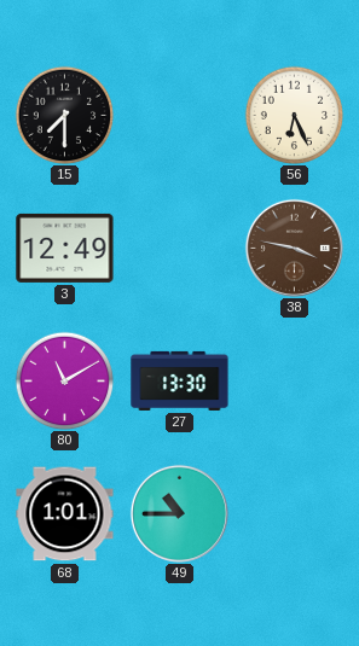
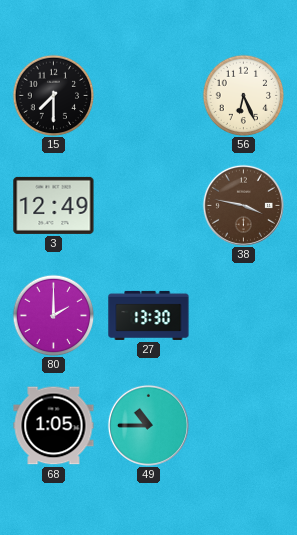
80: 11:10 -> 2:00
68: 1:01 -> 1:05
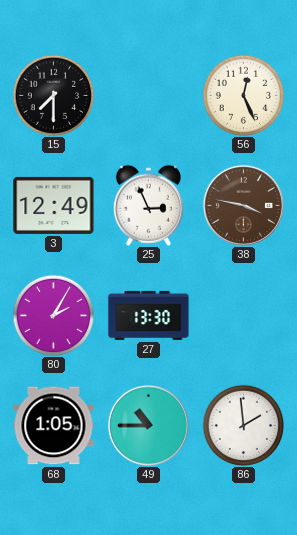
56: 6:26 -> 12:26
25: none -> 2:56
80: 2:00 -> 2:05
86: none -> 1:59
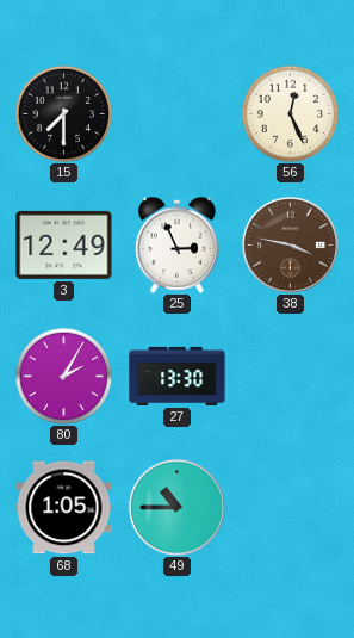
86: 1:59 -> none
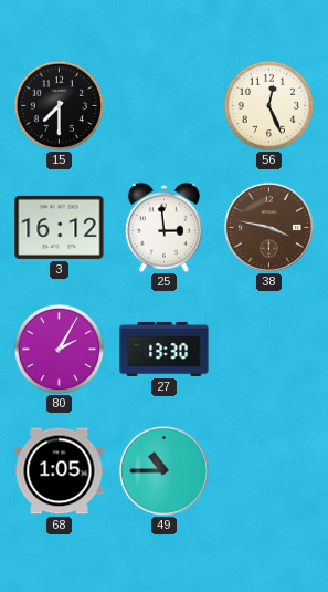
3: 12:49 -> 16:12
25: 2:56 -> 2:59
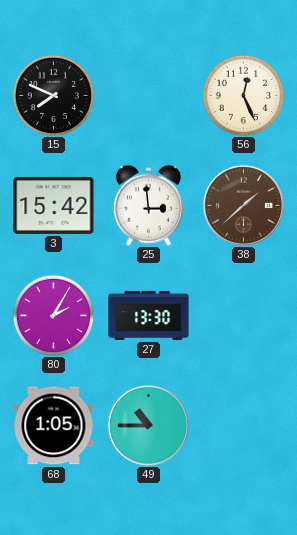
15: 7:30 -> 7:49
3: 16:12 -> 15:42
38: 3:47 -> 1:38
